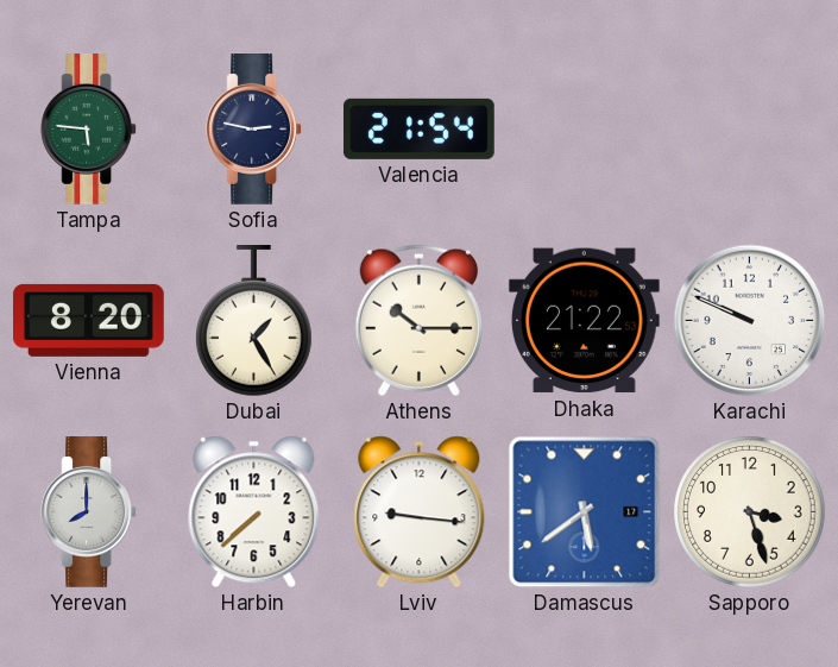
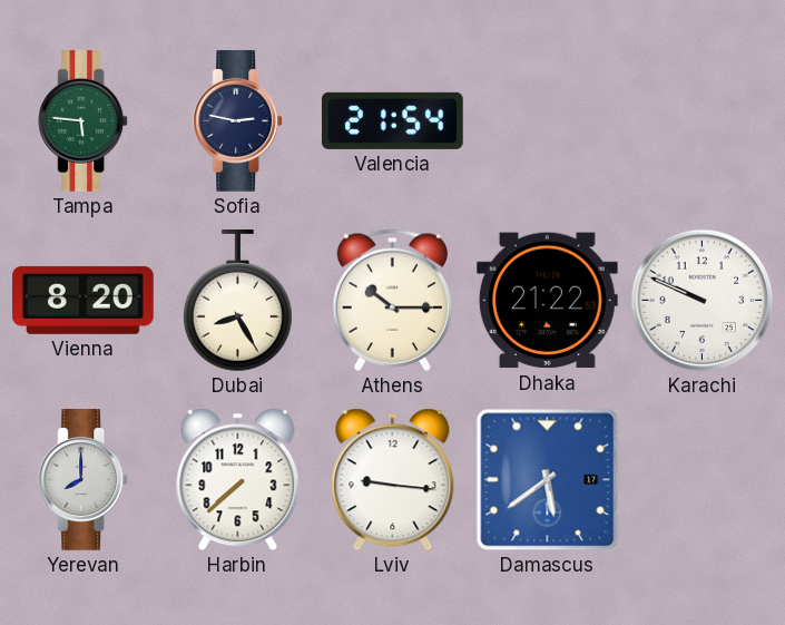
Dubai: 1:25 -> 8:25
Sapporo: 3:27 -> none
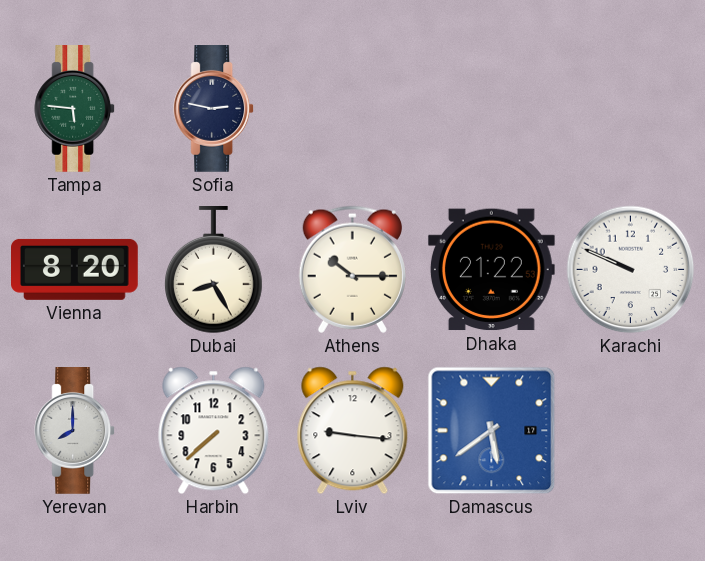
Valencia: 21:54 -> none
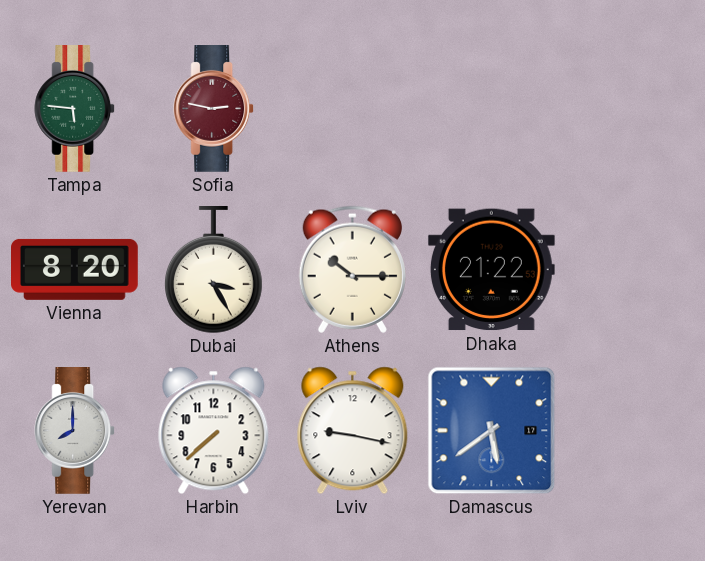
Sofia dial: navy -> burgundy
Dubai: 8:25 -> 3:25
Karachi: 9:49 -> none
Lviv: 9:16 -> 9:17
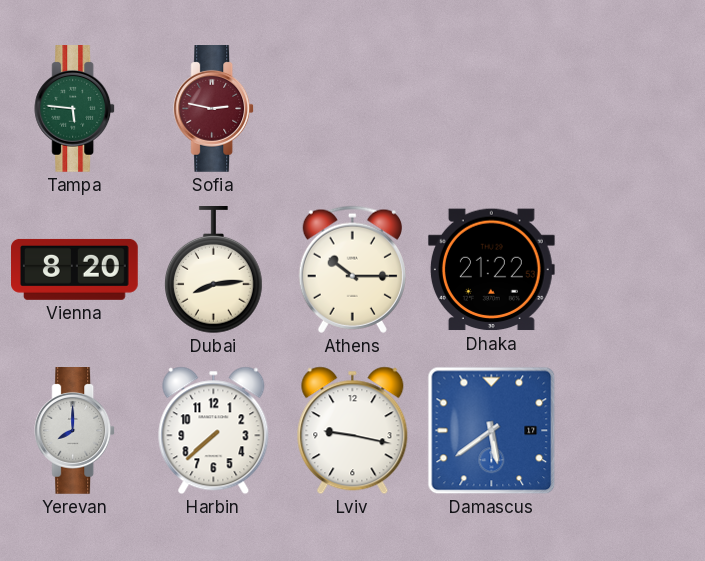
Dubai: 3:25 -> 8:14
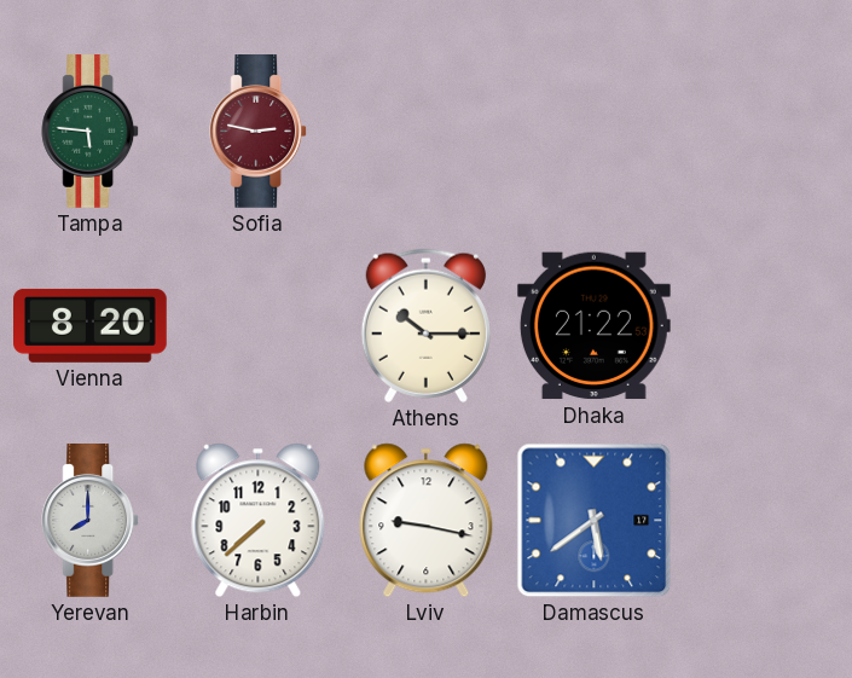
Dubai: 8:14 -> none
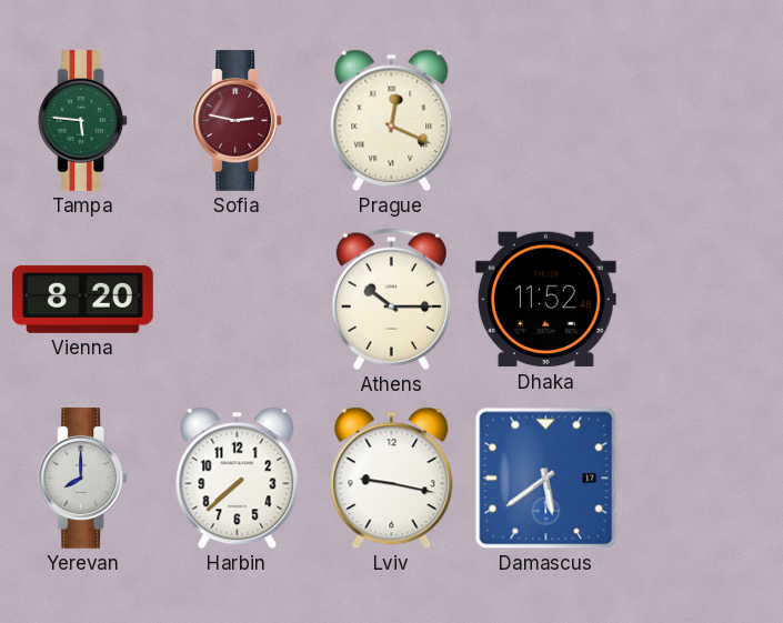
Prague: none -> 12:19
Dhaka: 21:22 -> 11:52
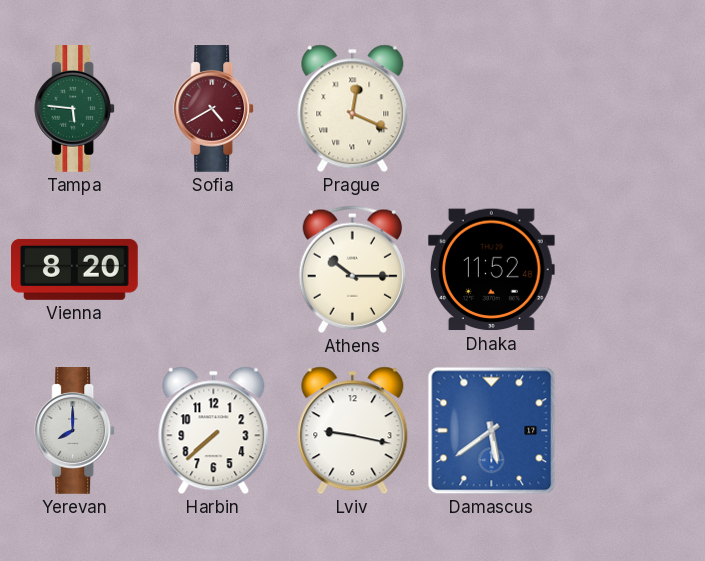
Sofia: 2:47 -> 4:40
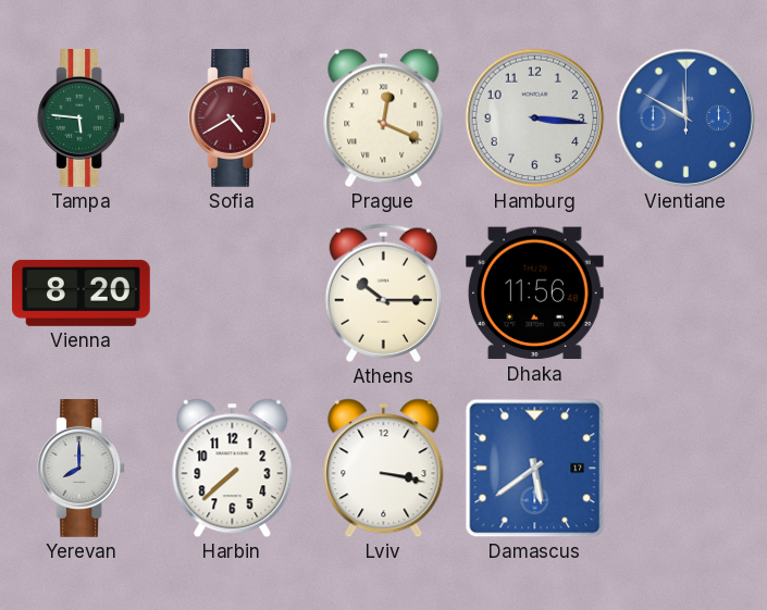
Hamburg: none -> 3:16
Vientiane: none -> 11:50
Dhaka: 11:52 -> 11:56
Lviv: 9:17 -> 3:17
